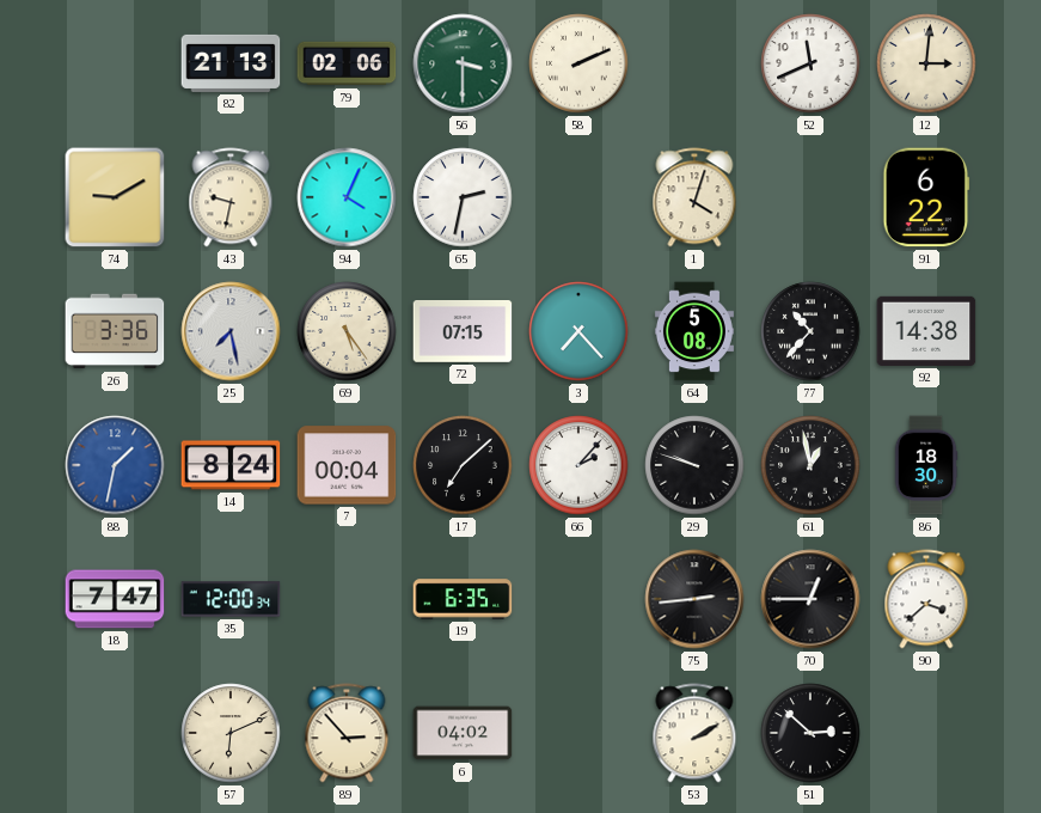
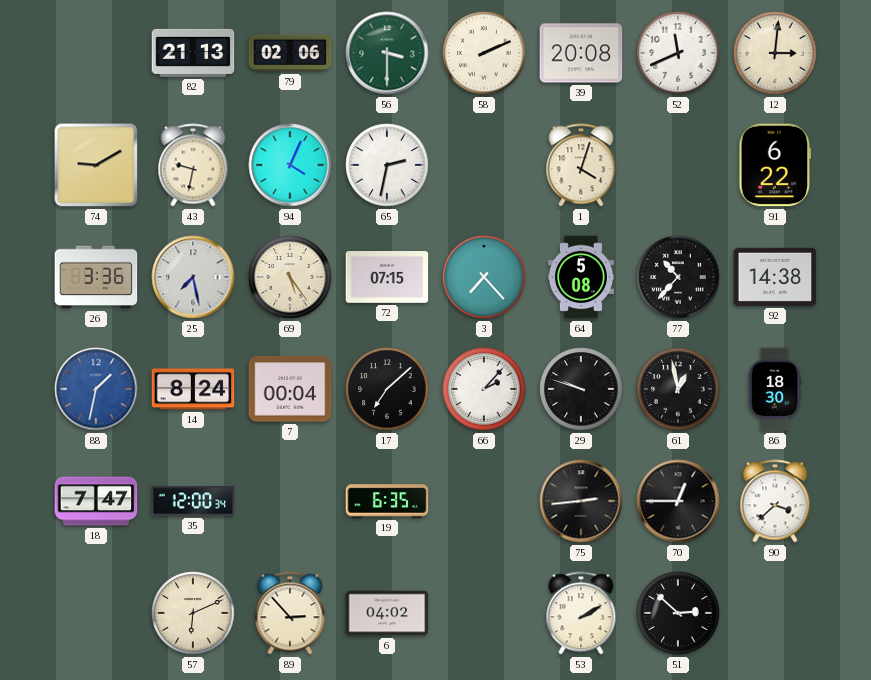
39: none -> 20:08
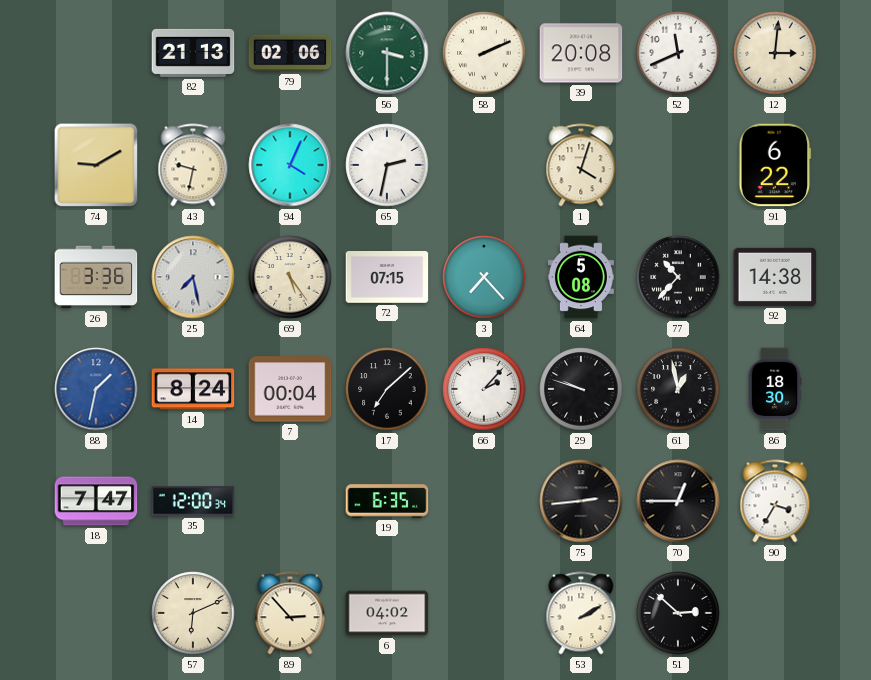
90: 3:38 -> 3:35
